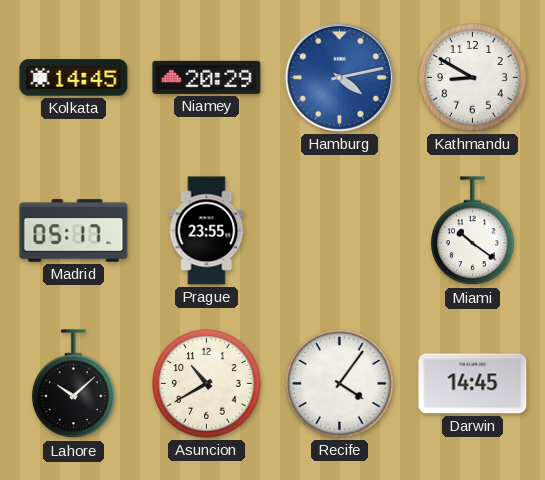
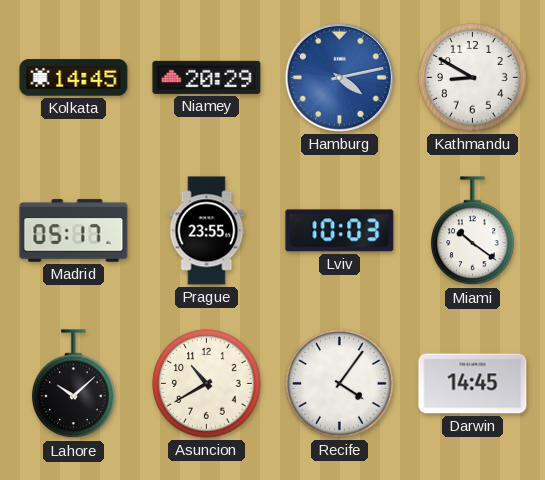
Lviv: none -> 10:03
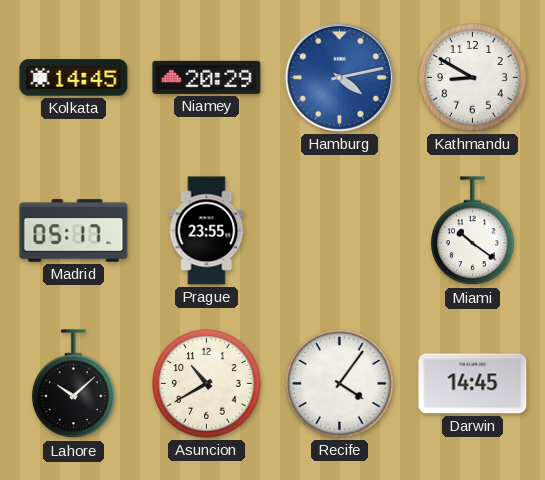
Lviv: 10:03 -> none
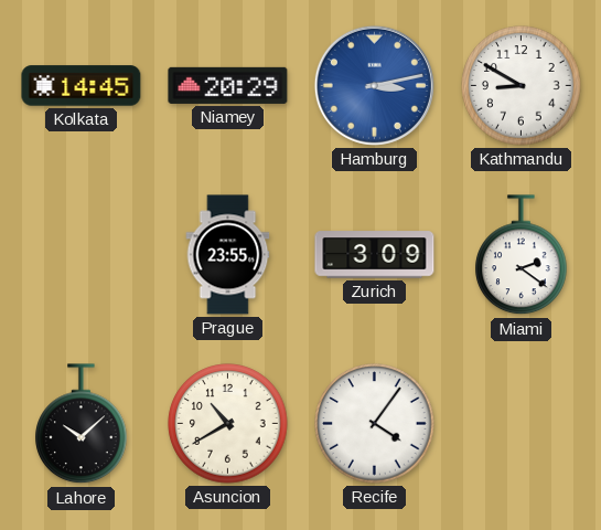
Hamburg: 4:13 -> 3:13
Madrid: 05:17 -> none
Zurich: none -> 3:09
Miami: 10:21 -> 2:21
Darwin: 14:45 -> none
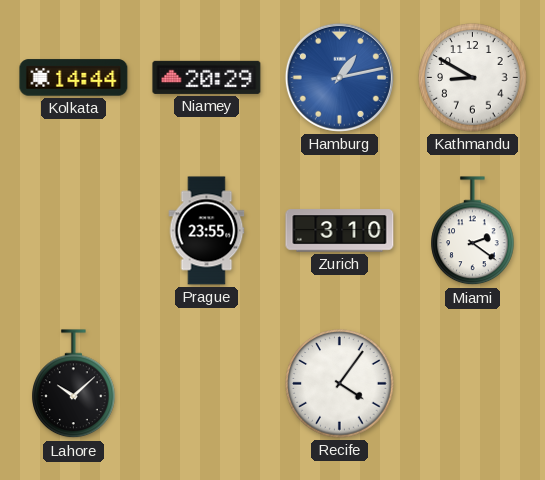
Kolkata: 14:45 -> 14:44
Hamburg: 3:13 -> 1:13
Zurich: 3:09 -> 3:10
Asuncion: 10:40 -> none
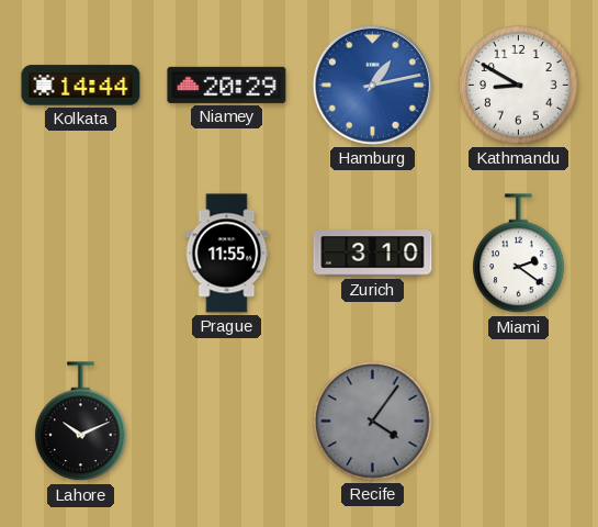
Prague: 23:55 -> 11:55
Lahore: 10:08 -> 10:11
Recife dial: white -> grey
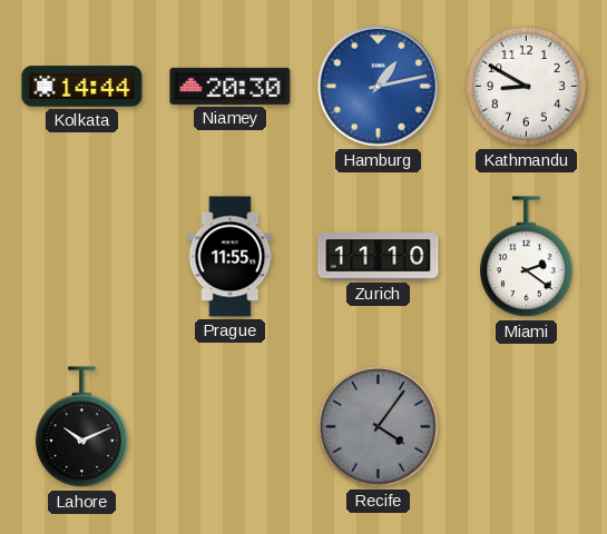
Niamey: 20:29 -> 20:30
Zurich: 3:10 -> 11:10
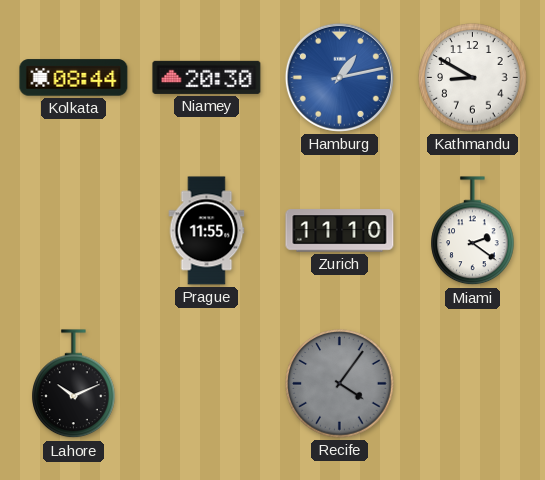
Kolkata: 14:44 -> 08:44
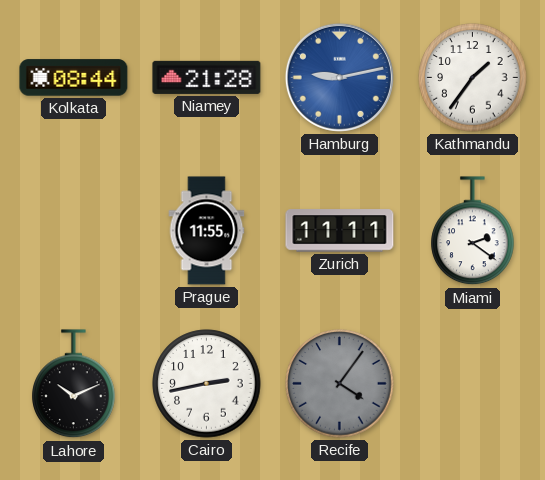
Niamey: 20:30 -> 21:28
Hamburg: 1:13 -> 9:13
Kathmandu: 8:50 -> 1:36
Zurich: 11:10 -> 11:11
Cairo: none -> 2:43
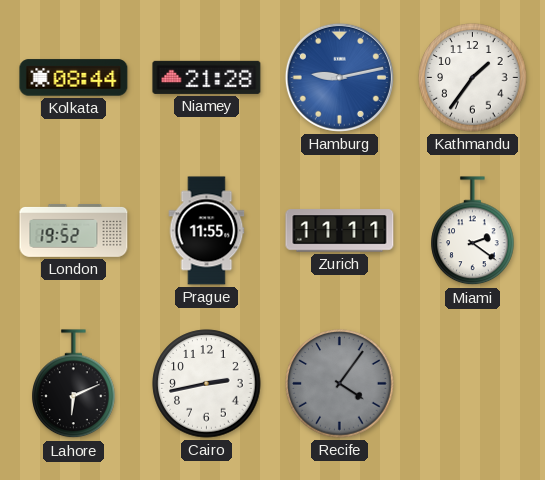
London: none -> 19:52
Lahore: 10:11 -> 6:11
